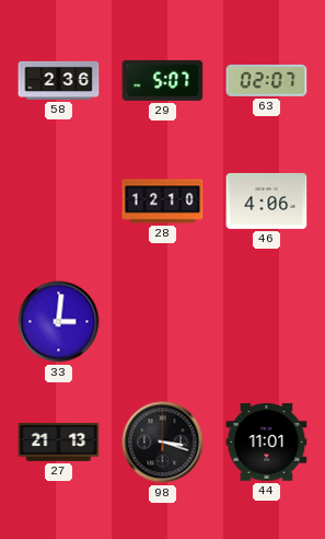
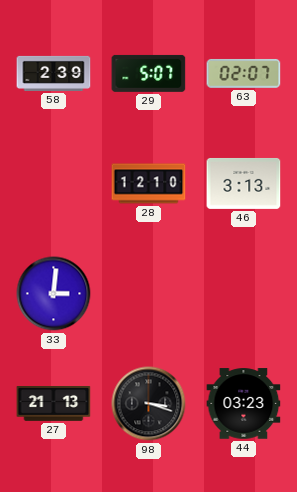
58: 2:36 -> 2:39
46: 4:06 -> 3:13
44: 11:01 -> 03:23
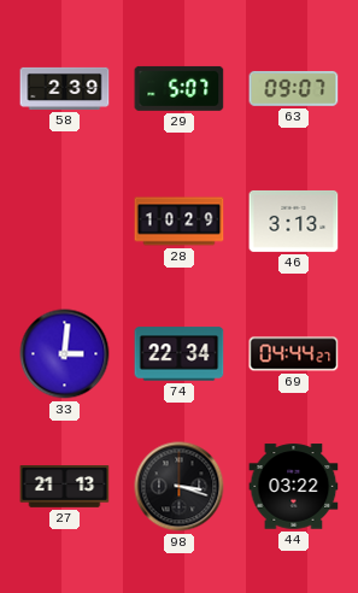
63: 02:07 -> 09:07
28: 12:10 -> 10:29
74: none -> 22:34
69: none -> 04:44
44: 03:23 -> 03:22
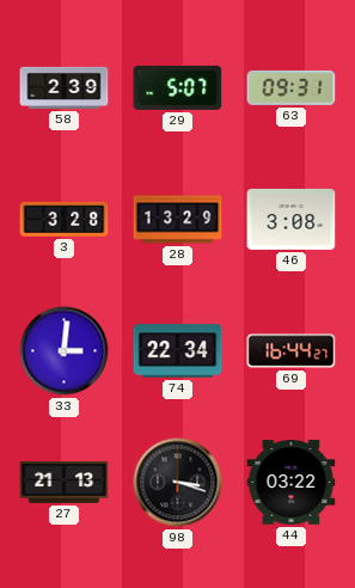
63: 09:07 -> 09:31
3: none -> 3:28
28: 10:29 -> 13:29
46: 3:13 -> 3:08
69: 04:44 -> 16:44
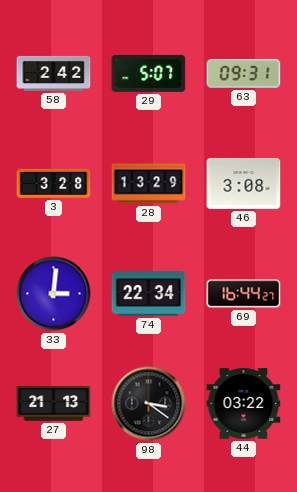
58: 2:39 -> 2:42
98: 3:18 -> 3:21
